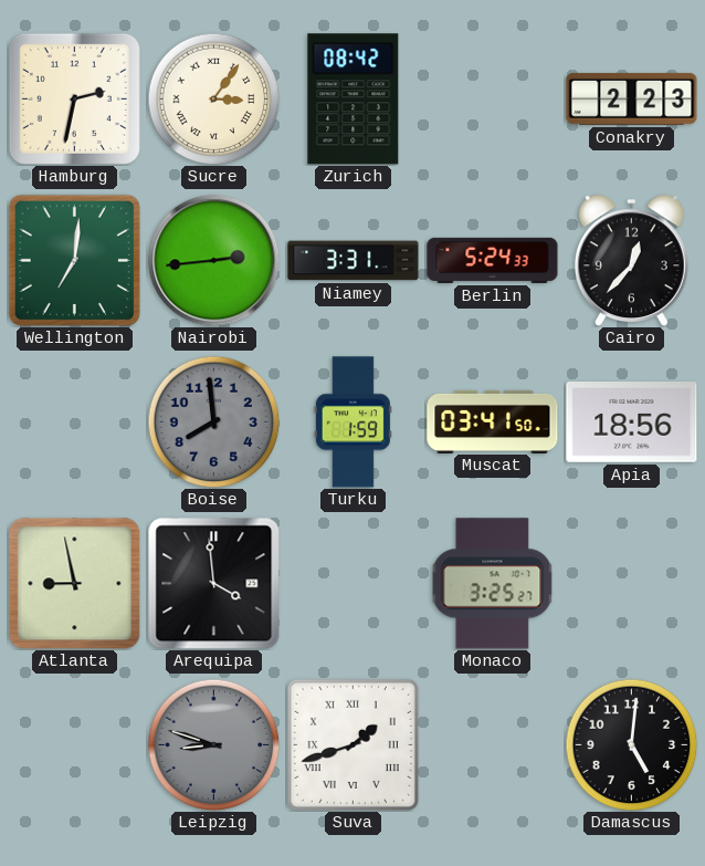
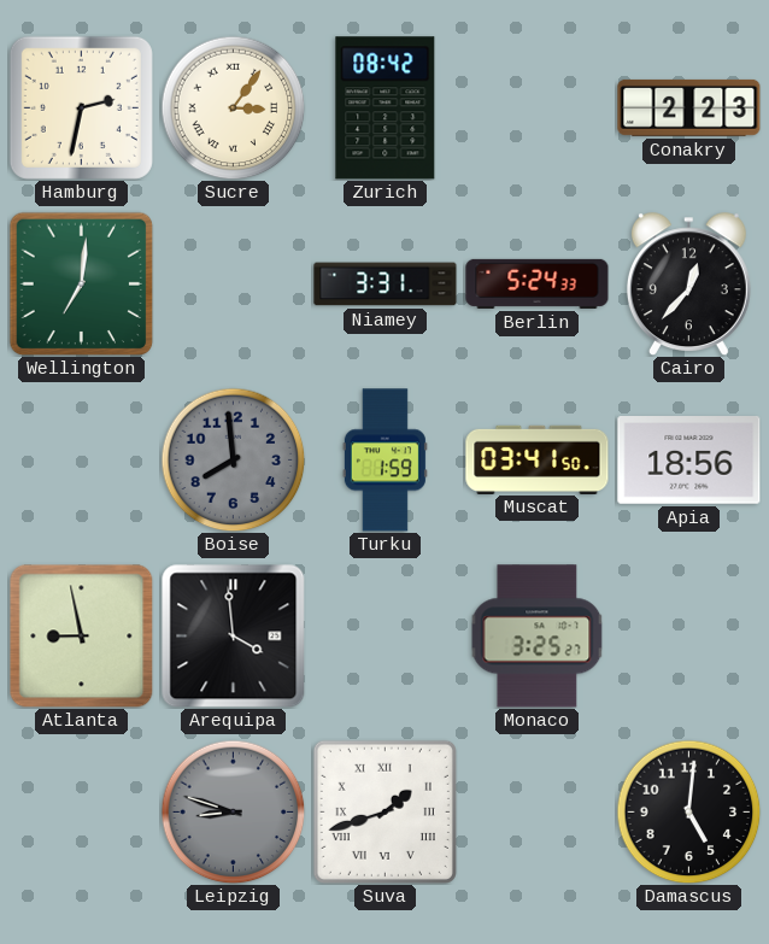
Nairobi: 2:44 -> none
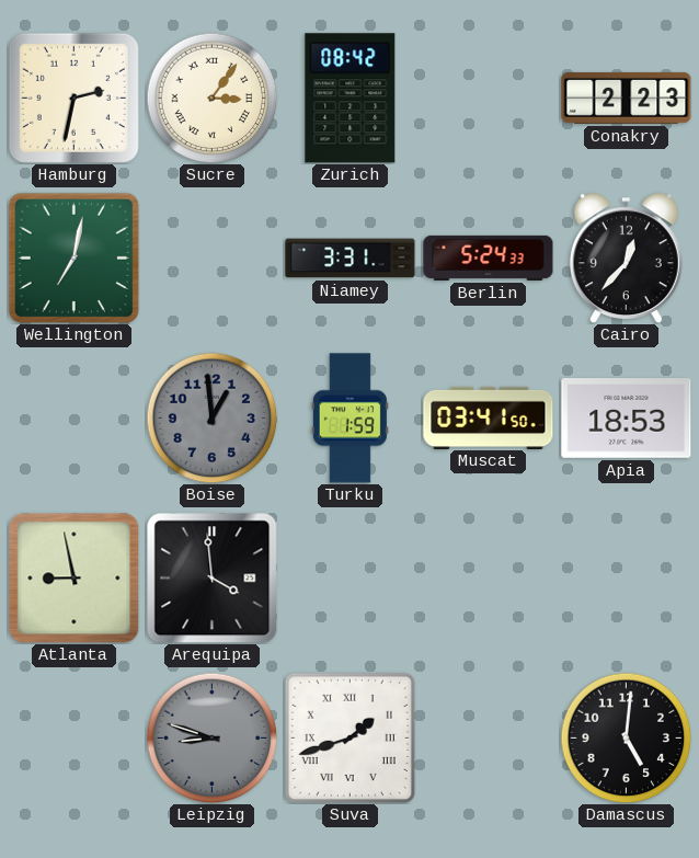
Wellington: 7:01 -> 7:02
Boise: 7:59 -> 12:59
Apia: 18:56 -> 18:53
Monaco: 3:25 -> none
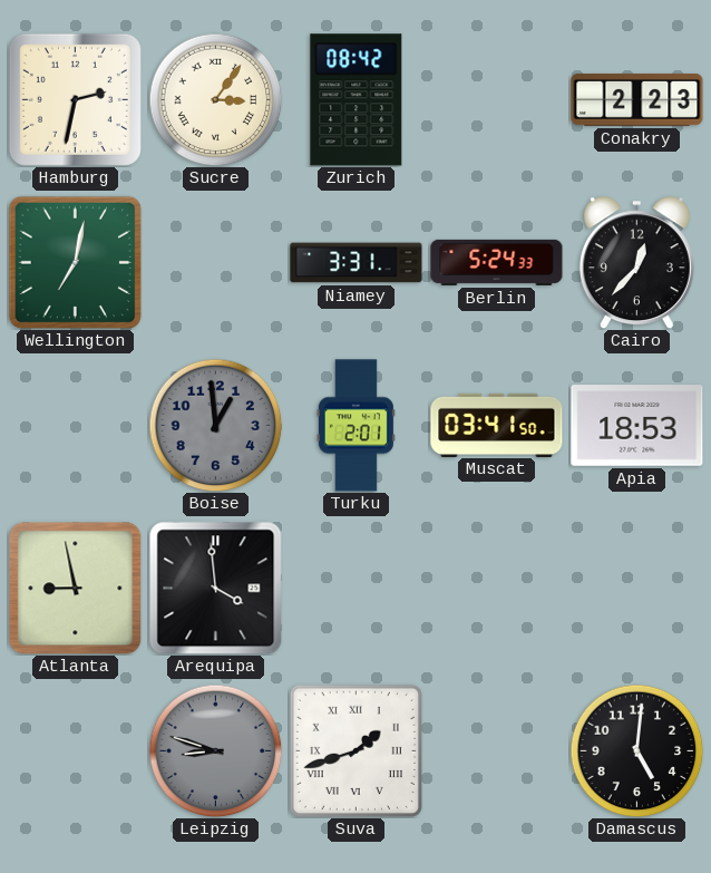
Turku: 1:59 -> 2:01
